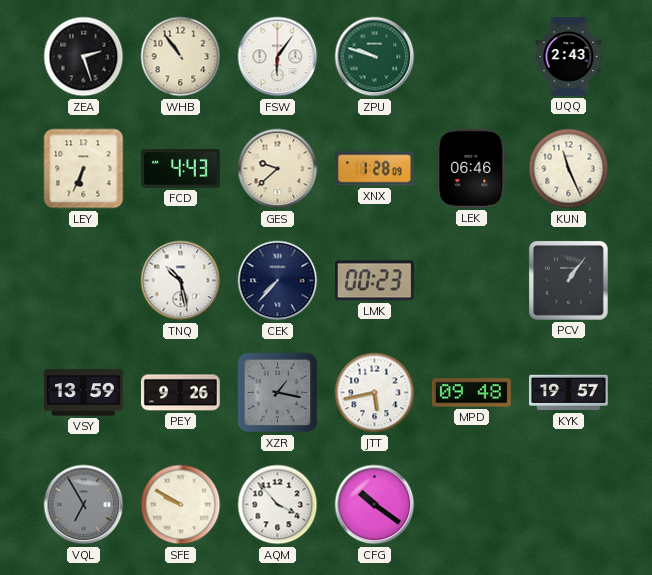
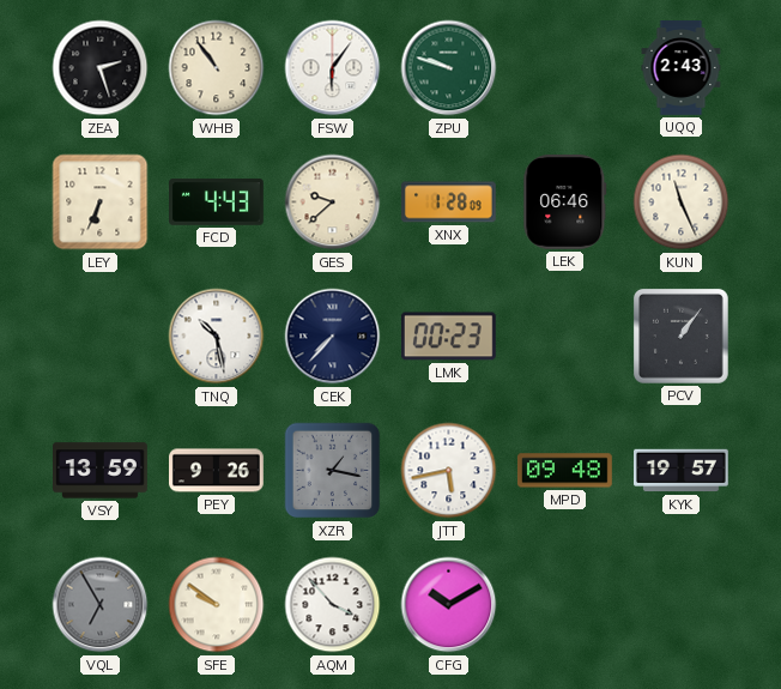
SFE: 9:50 -> 9:51
CFG: 10:21 -> 10:10
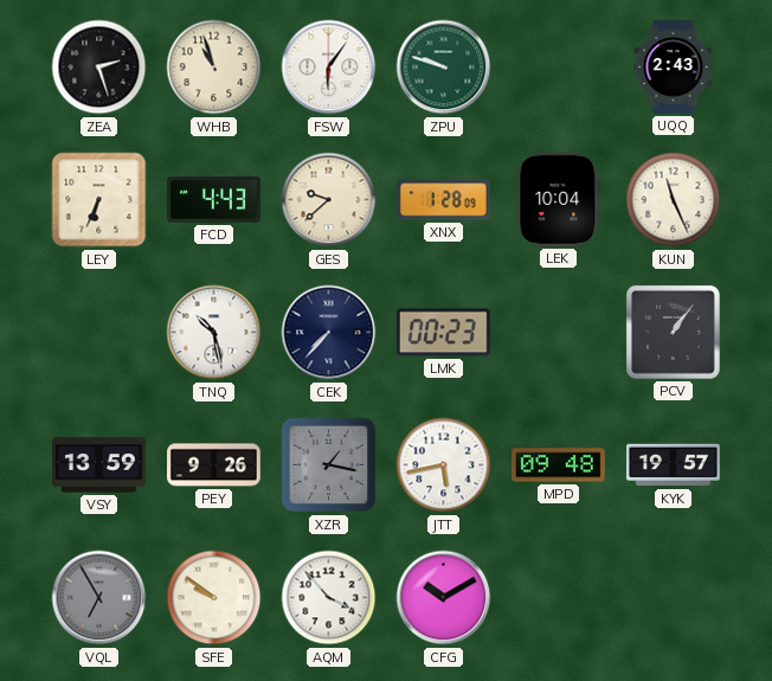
WHB: 10:54 -> 10:57
LEK: 06:46 -> 10:04
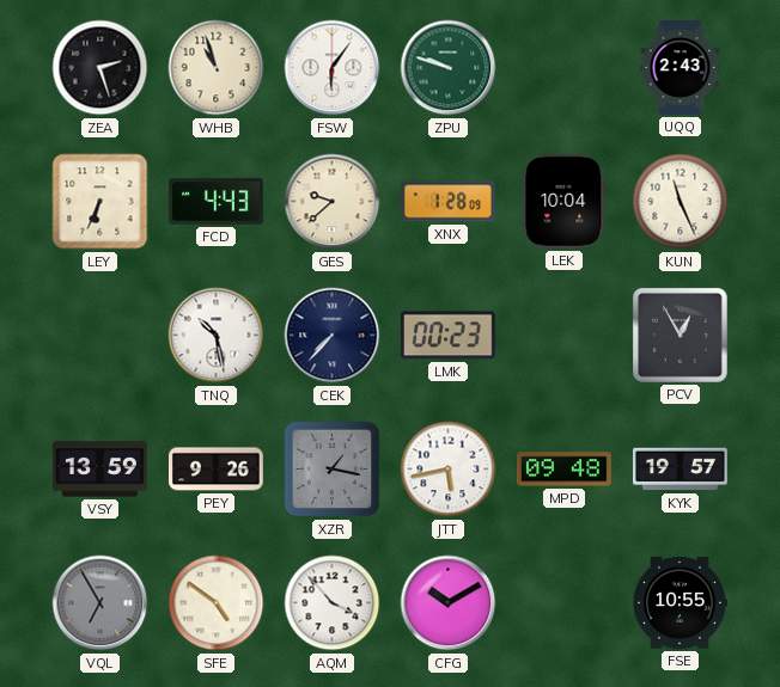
PCV: 1:06 -> 12:55
SFE: 9:51 -> 4:51
FSE: none -> 10:55
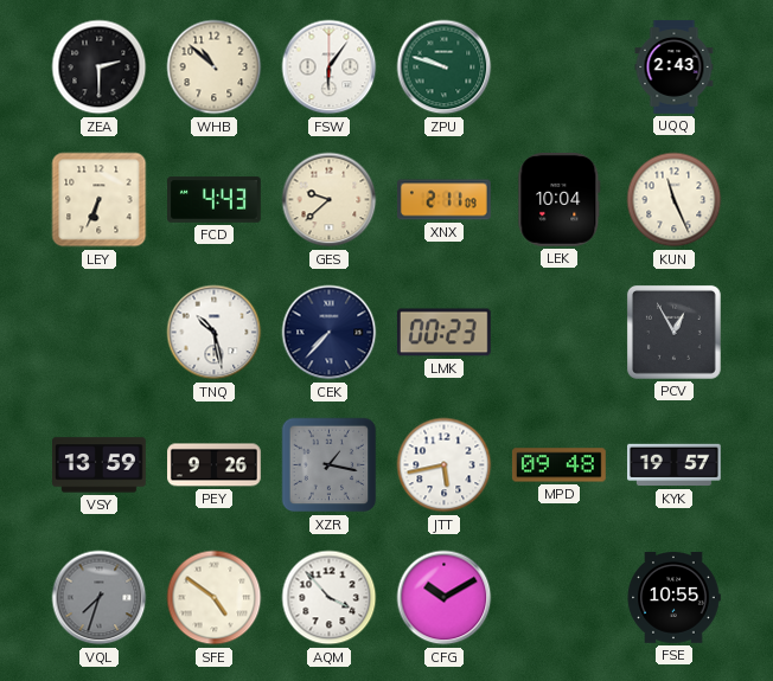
ZEA: 2:27 -> 2:30
WHB: 10:57 -> 10:52
XNX: 1:28 -> 2:11
VQL: 6:55 -> 7:33
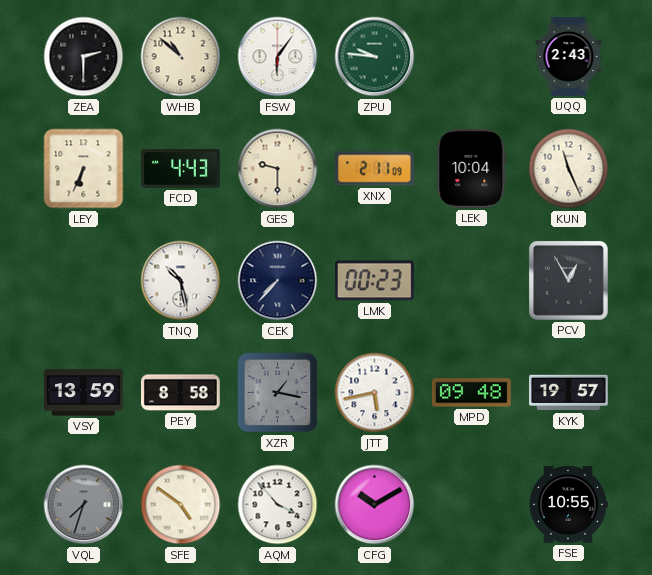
ZPU: 9:48 -> 9:46
GES: 9:38 -> 9:30
PEY: 9:26 -> 8:58
